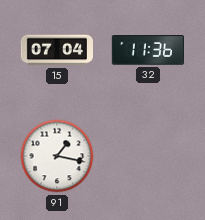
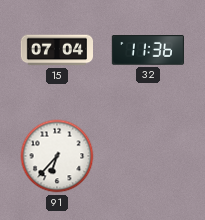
91: 1:17 -> 6:37
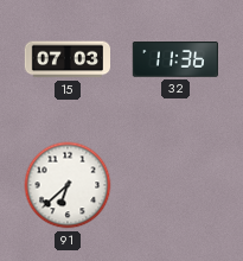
15: 07:04 -> 07:03
91: 6:37 -> 6:38
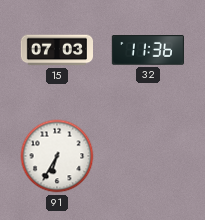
91: 6:38 -> 6:35
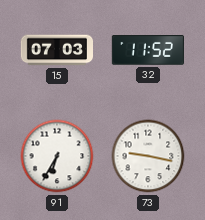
32: 11:36 -> 11:52
73: none -> 9:17
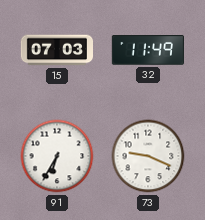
32: 11:52 -> 11:49
73: 9:17 -> 9:19
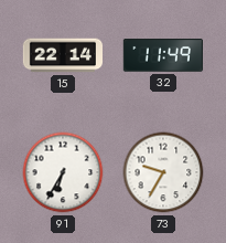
15: 07:03 -> 22:14
73: 9:19 -> 9:35
